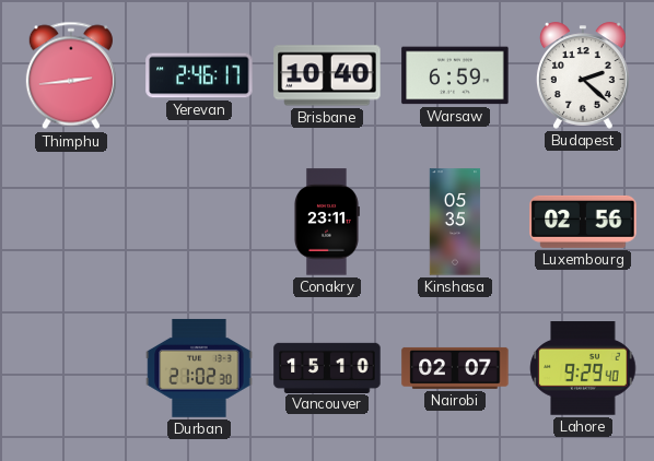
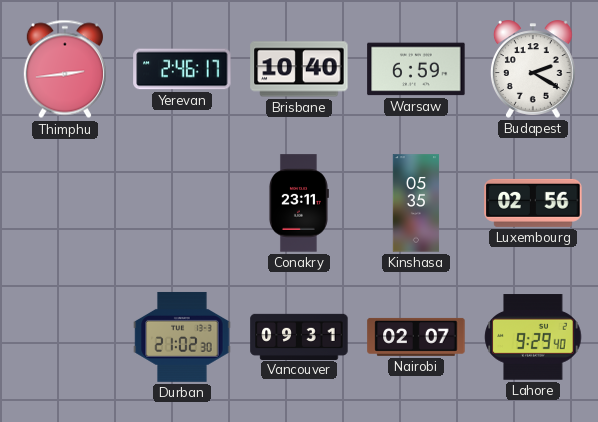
Budapest: 2:22 -> 2:20
Vancouver: 15:10 -> 09:31
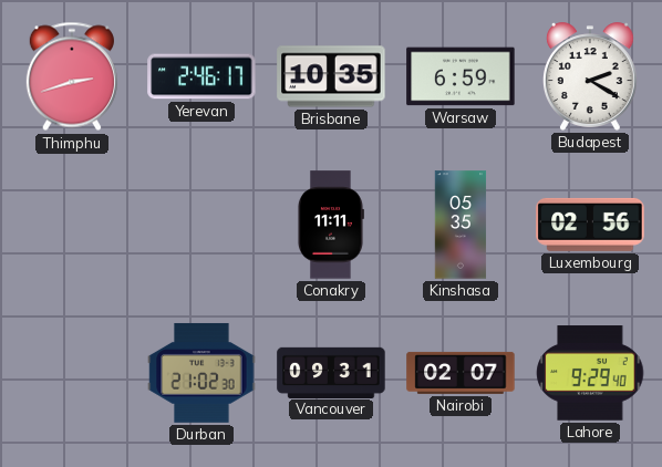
Thimphu: 2:44 -> 2:42
Brisbane: 10:40 -> 10:35
Conakry: 23:11 -> 11:11
